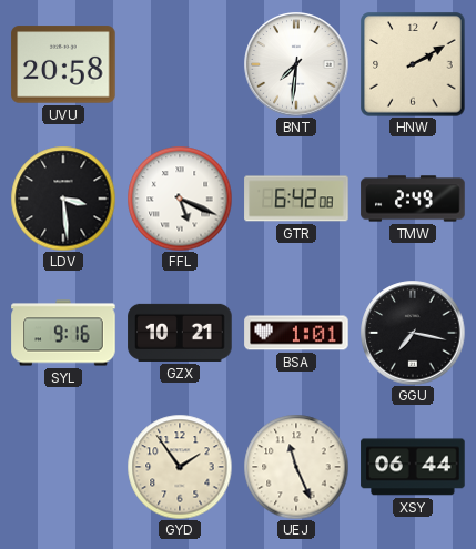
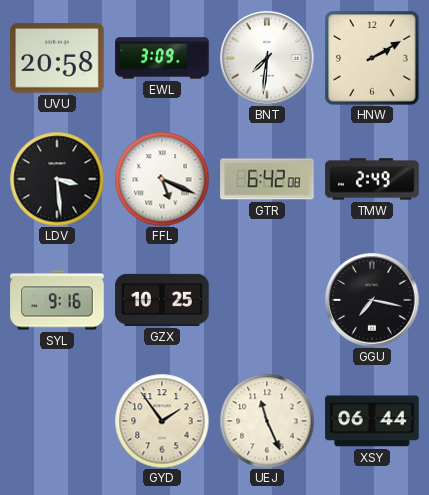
EWL: none -> 3:09
GZX: 10:21 -> 10:25
BSA: 1:01 -> none
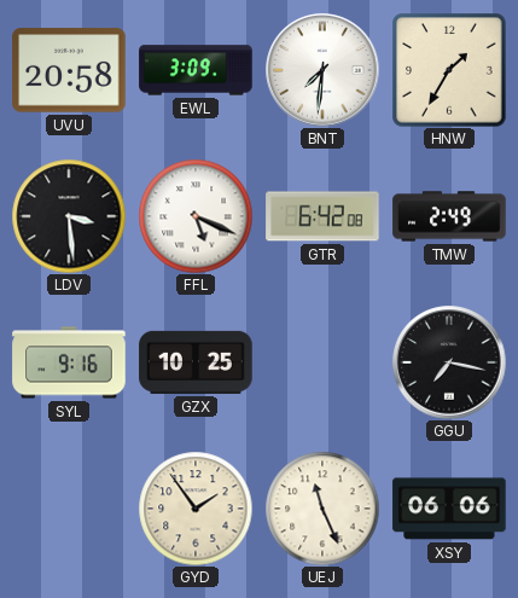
HNW: 2:10 -> 1:35
XSY: 06:44 -> 06:06
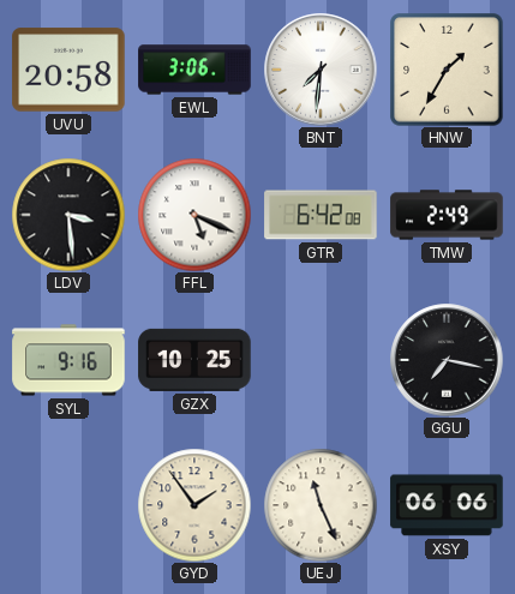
EWL: 3:09 -> 3:06
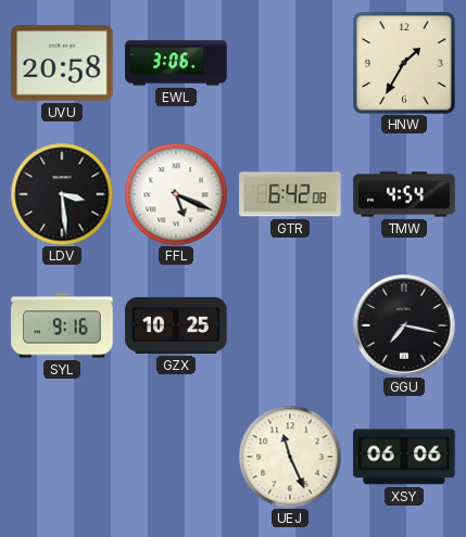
BNT: 7:31 -> none
TMW: 2:49 -> 4:54
GYD: 1:54 -> none
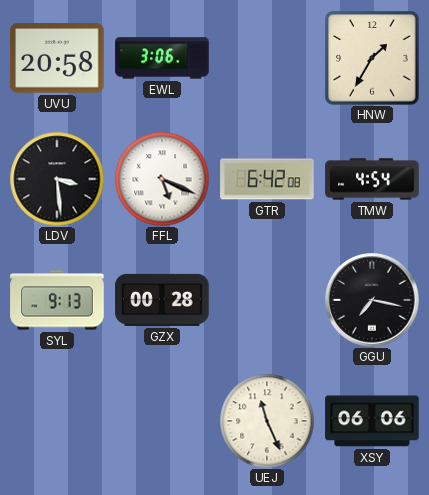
SYL: 9:16 -> 9:13
GZX: 10:25 -> 00:28
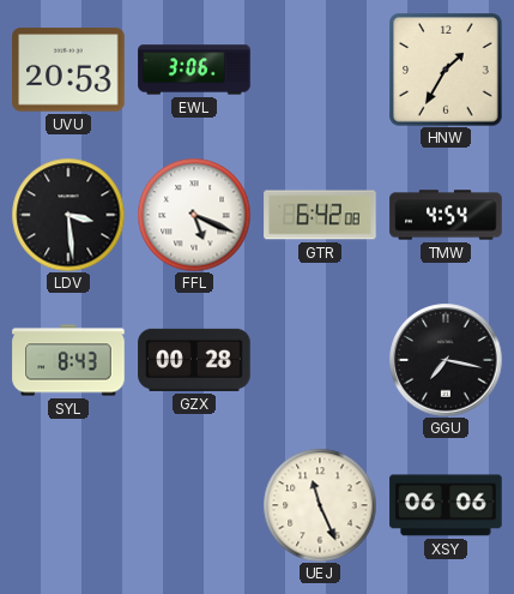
UVU: 20:58 -> 20:53
SYL: 9:13 -> 8:43
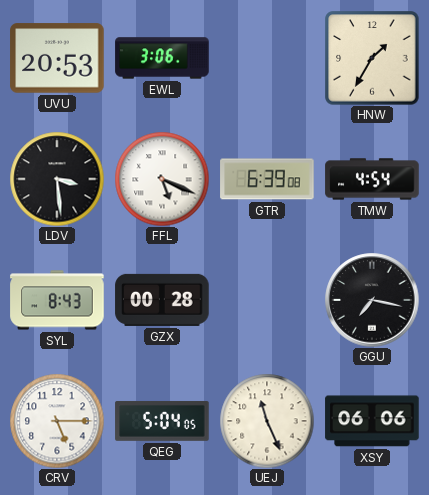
GTR: 6:42 -> 6:39
CRV: none -> 5:15
QEG: none -> 5:04
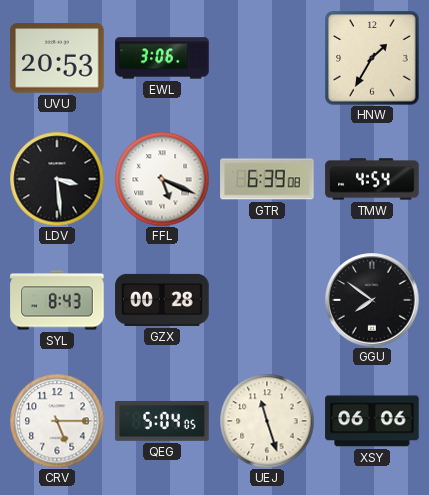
GGU: 7:17 -> 7:51
UEJ: 11:26 -> 11:27
